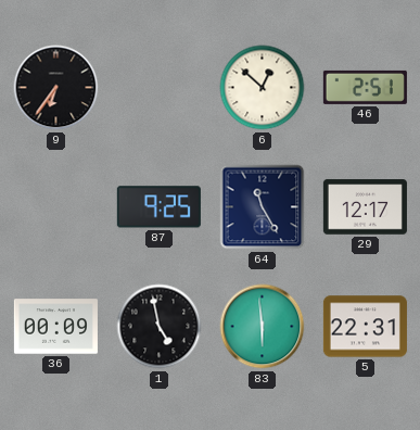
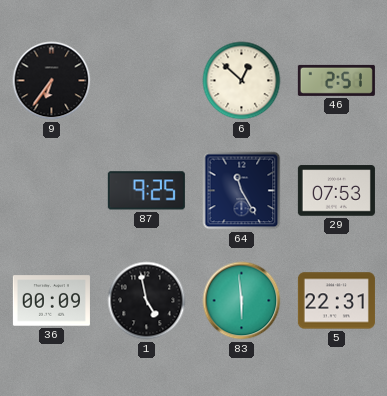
29: 12:17 -> 07:53
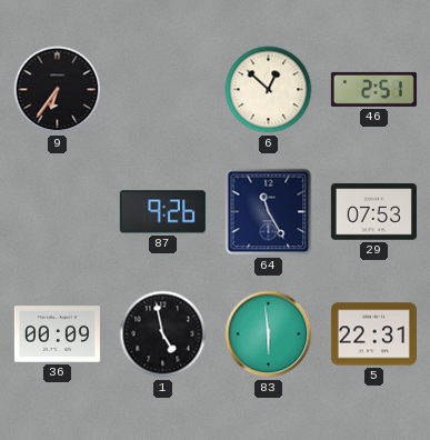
87: 9:25 -> 9:26
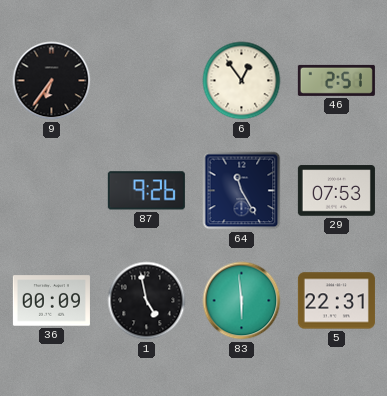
6: 12:52 -> 12:54
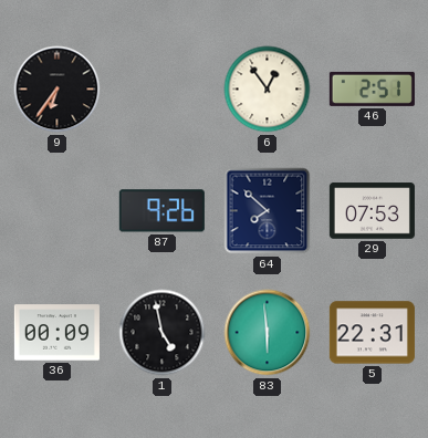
64: 11:25 -> 7:52
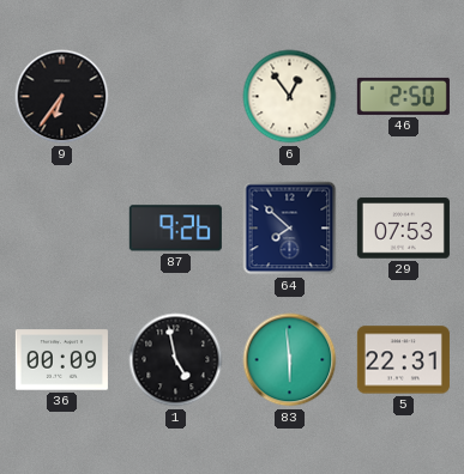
46: 2:51 -> 2:50
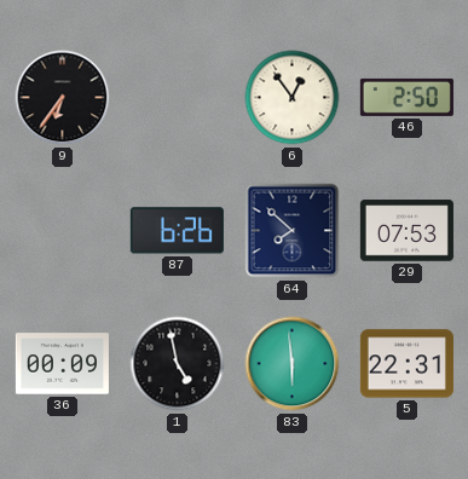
87: 9:26 -> 6:26
